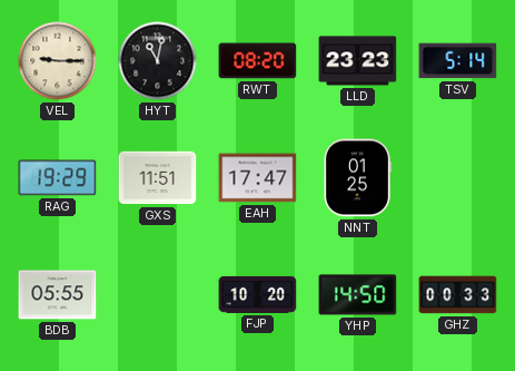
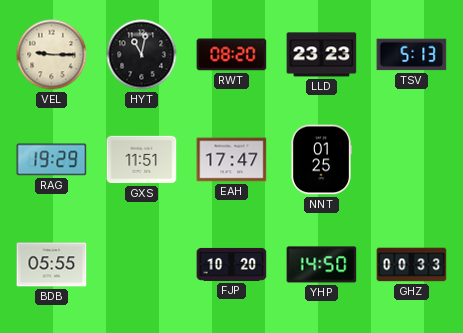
TSV: 5:14 -> 5:13
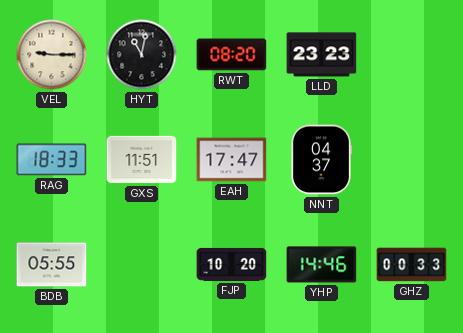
TSV: 5:13 -> none
RAG: 19:29 -> 18:33
NNT: 01:25 -> 04:37
YHP: 14:50 -> 14:46
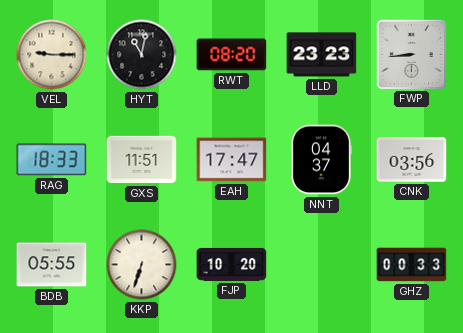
FWP: none -> 8:44
CNK: none -> 03:56
KKP: none -> 6:33
YHP: 14:46 -> none
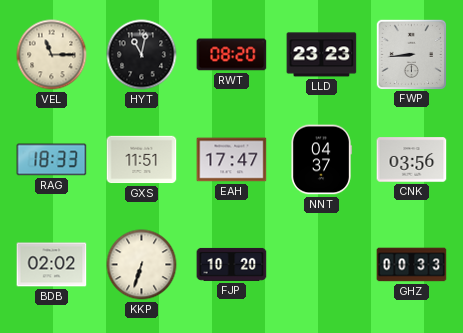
VEL: 9:15 -> 11:15
BDB: 05:55 -> 02:02
